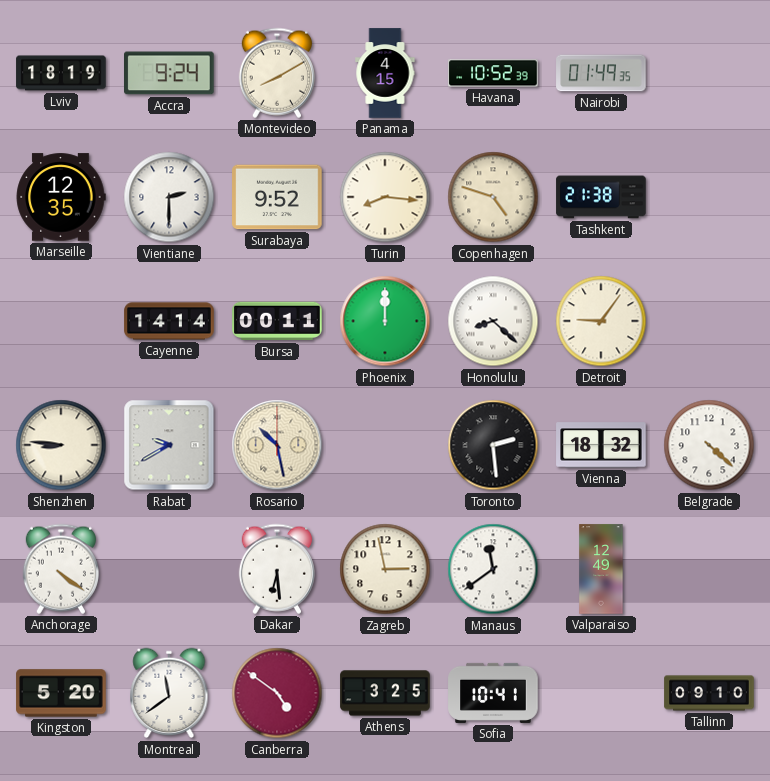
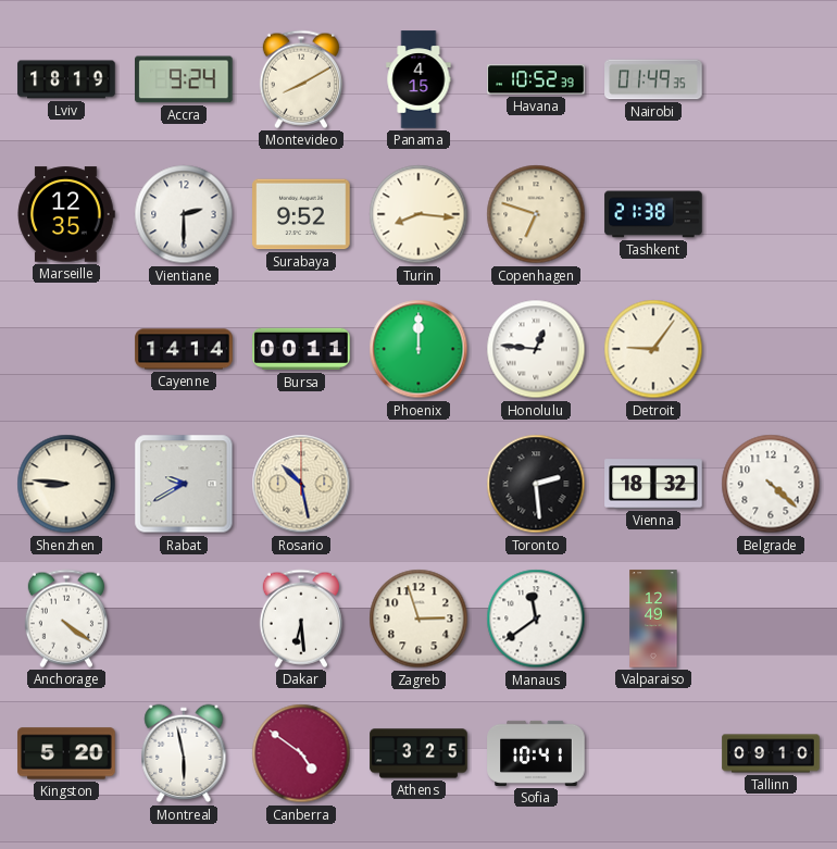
Copenhagen: 4:48 -> 6:48
Honolulu: 8:22 -> 12:46
Zagreb: 2:58 -> 2:57
Montreal: 11:39 -> 5:58
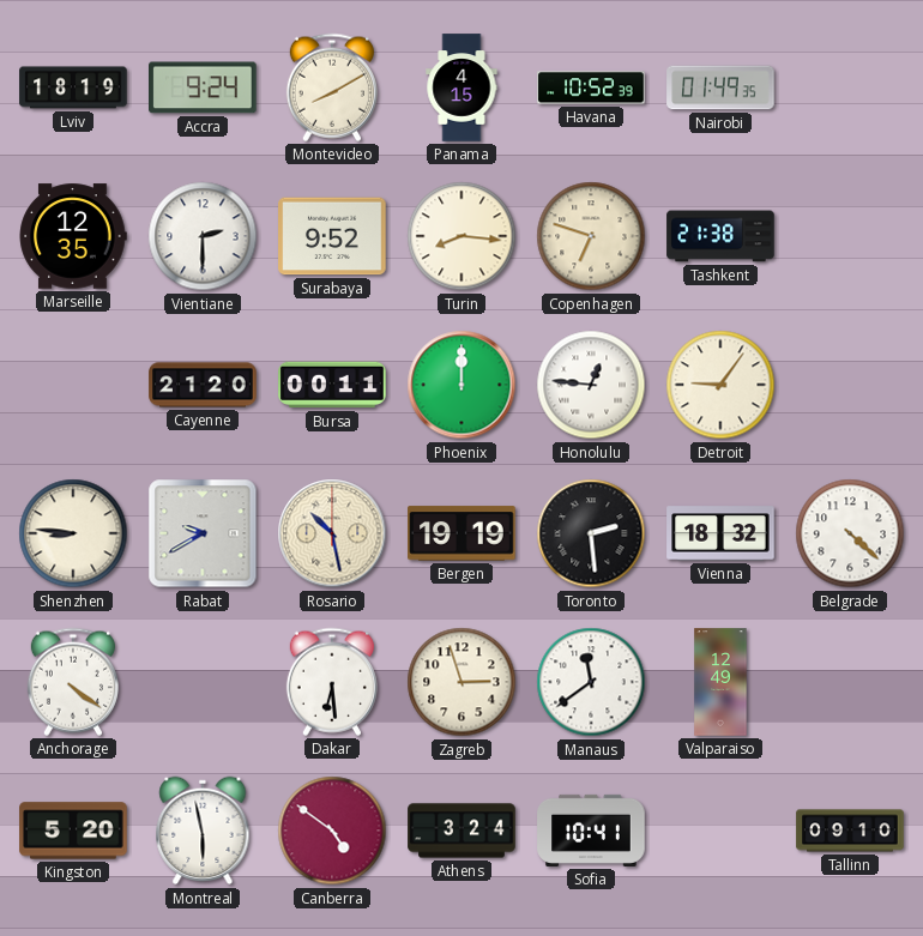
Cayenne: 14:14 -> 21:20
Bergen: none -> 19:19
Athens: 3:25 -> 3:24
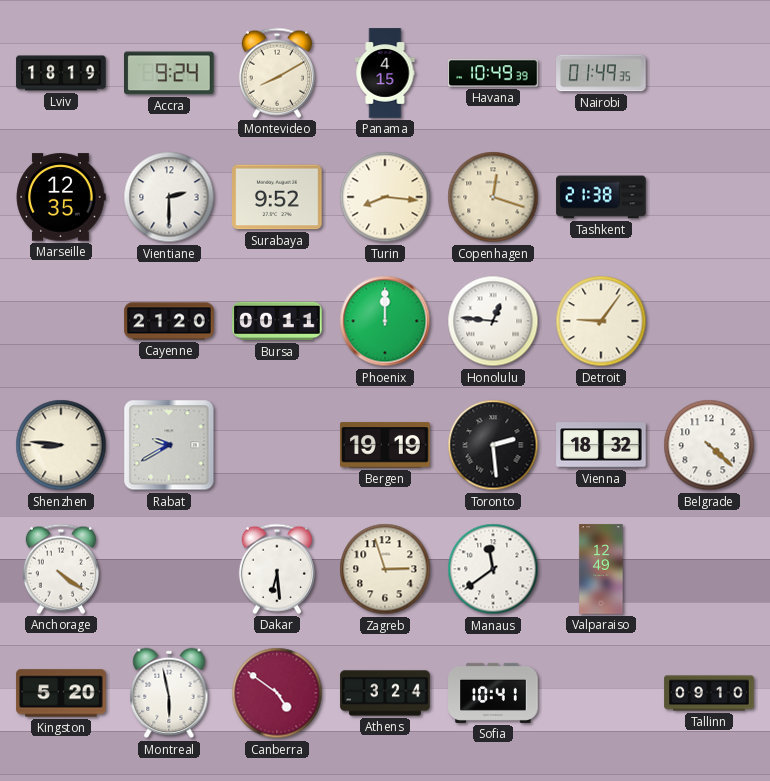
Havana: 10:52 -> 10:49
Copenhagen: 6:48 -> 12:18
Rosario: 10:28 -> none
